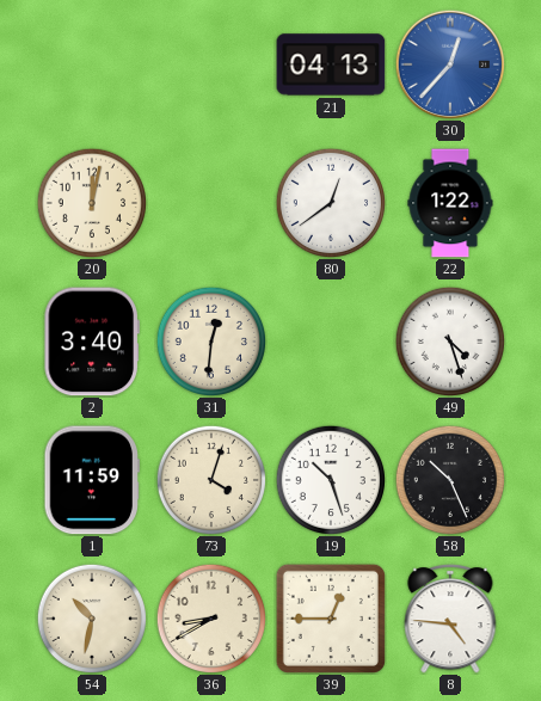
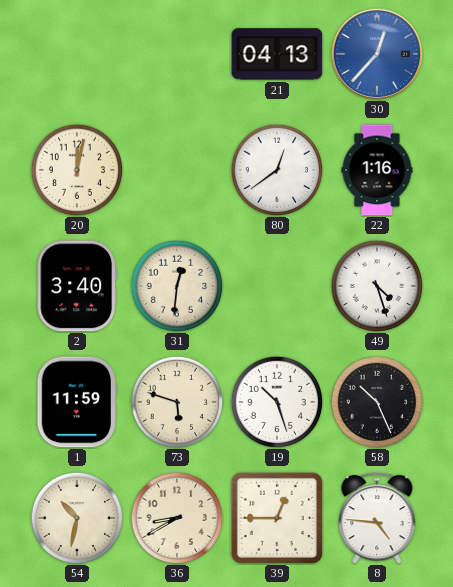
22: 1:22 -> 1:16
73: 4:03 -> 5:48
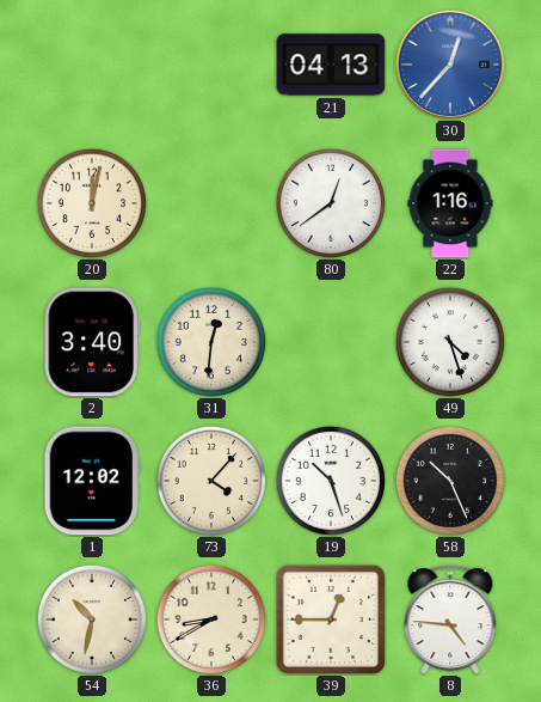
1: 11:59 -> 12:02
73: 5:48 -> 4:07
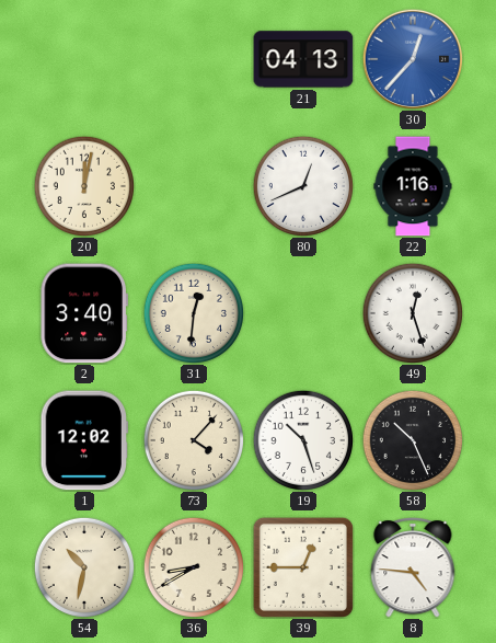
80: 12:39 -> 12:41
49: 4:27 -> 12:27
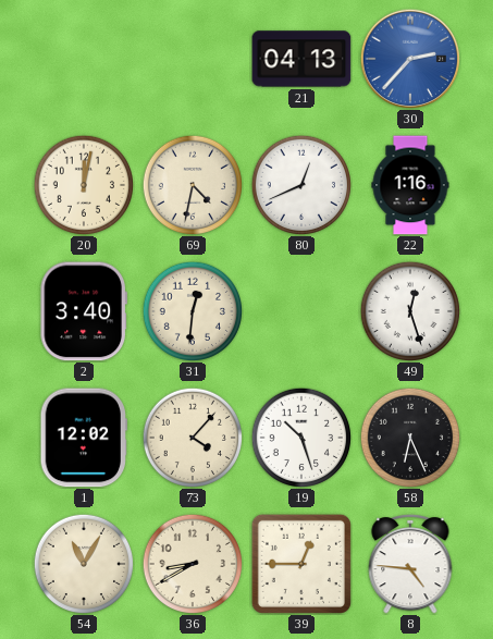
30: 12:37 -> 2:37
69: none -> 4:32
58: 10:26 -> 6:26
54: 10:32 -> 11:05
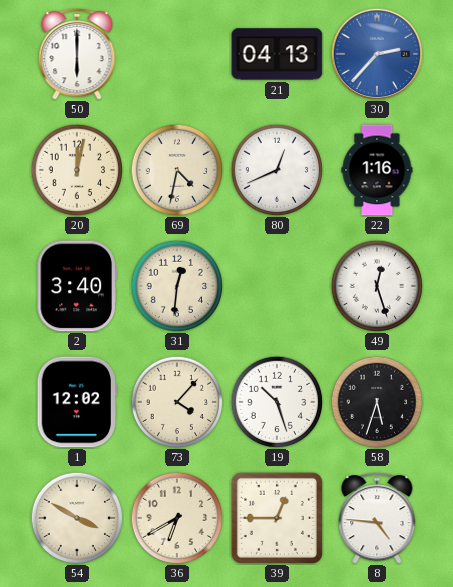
50: none -> 6:00
58: 6:26 -> 5:33
54: 11:05 -> 3:50
36: 8:40 -> 6:40
